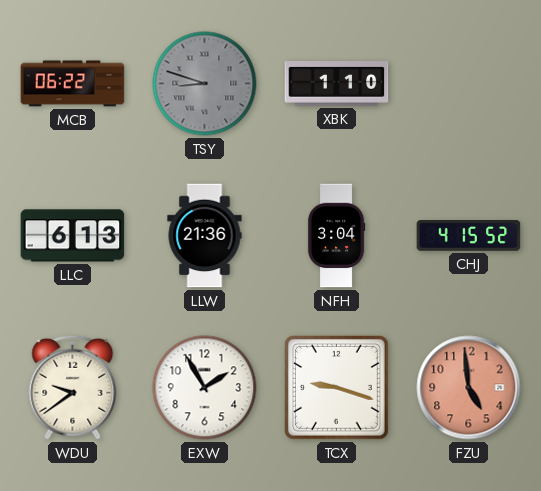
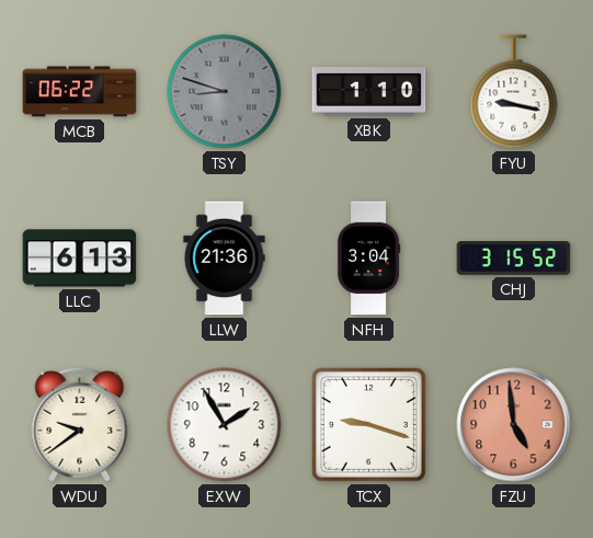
FYU: none -> 9:17
CHJ: 4:15 -> 3:15
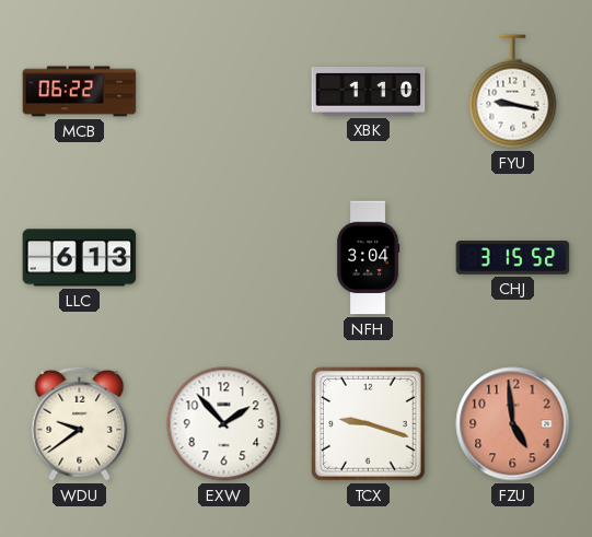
TSY: 8:48 -> none
LLW: 21:36 -> none
EXW: 1:55 -> 1:53
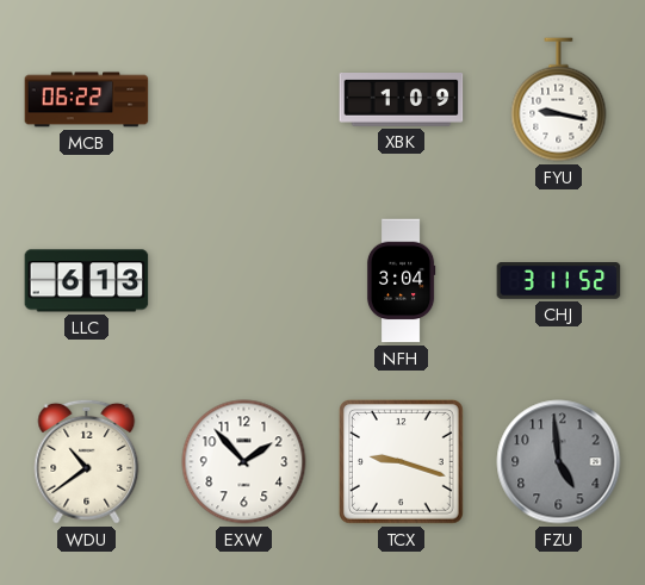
XBK: 1:10 -> 1:09
CHJ: 3:15 -> 3:11
WDU: 9:39 -> 10:39
FZU dial: salmon -> grey
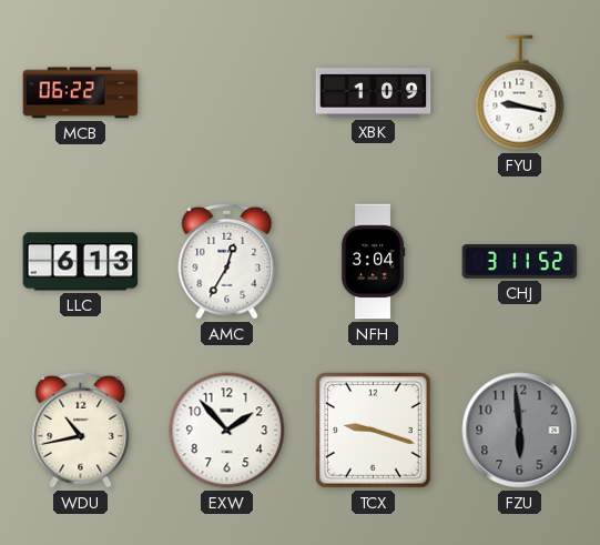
AMC: none -> 12:35
WDU: 10:39 -> 10:43
FZU: 4:59 -> 5:59
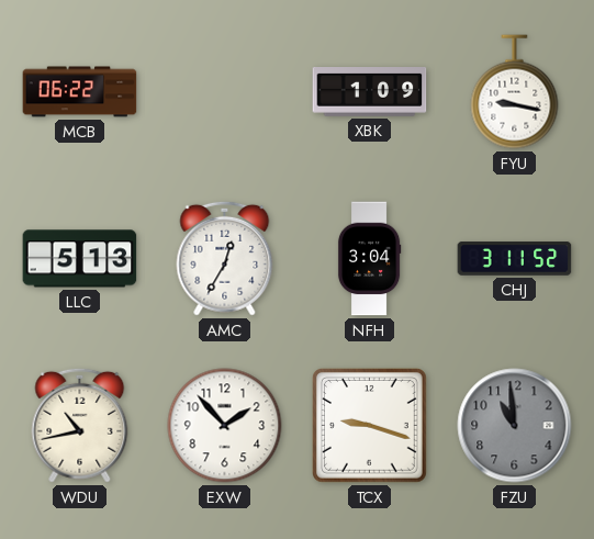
LLC: 6:13 -> 5:13
FZU: 5:59 -> 10:59
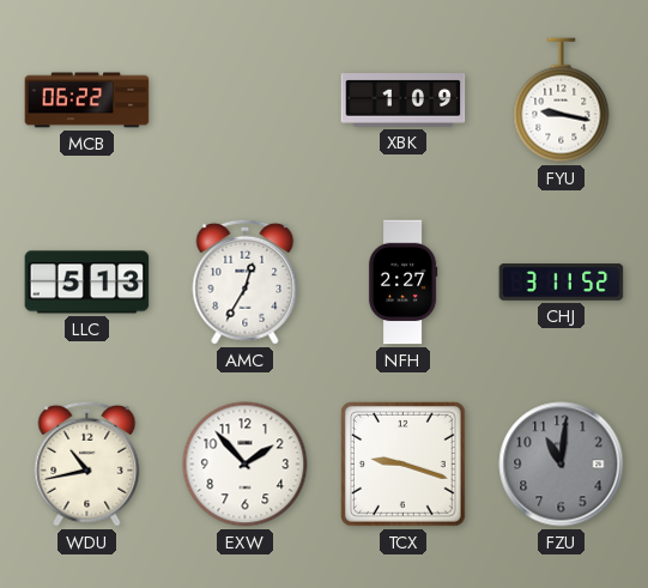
NFH: 3:04 -> 2:27
FZU: 10:59 -> 11:01
